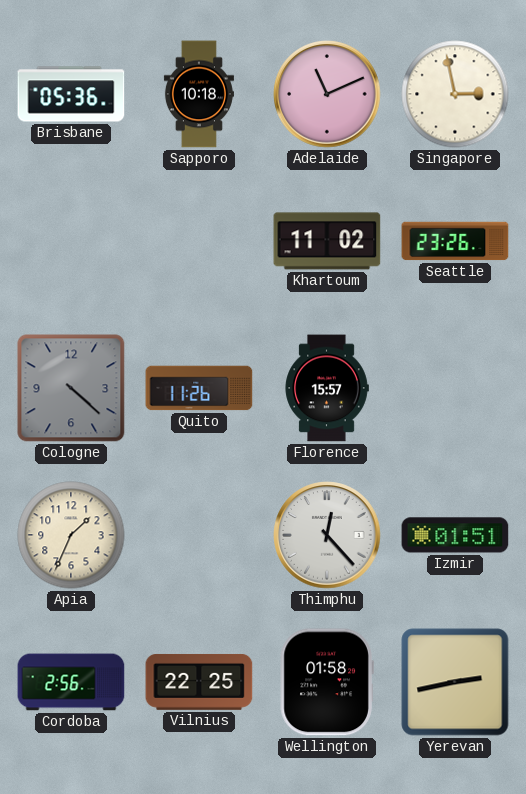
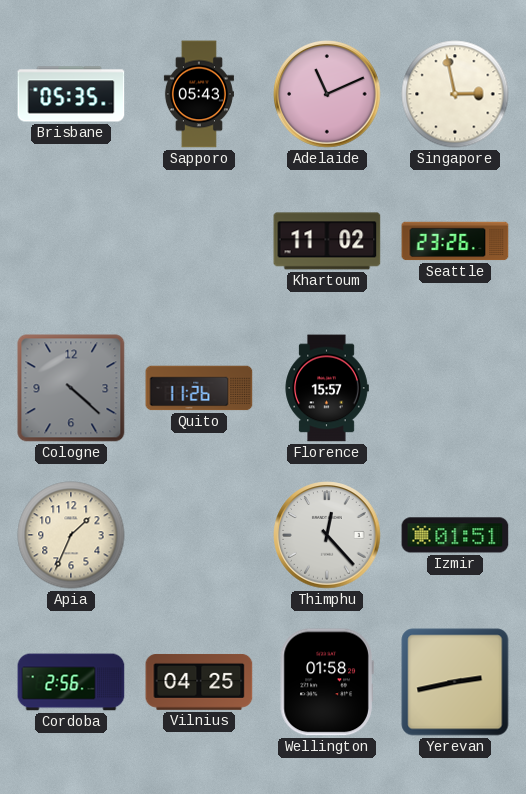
Brisbane: 05:36 -> 05:35
Sapporo: 10:18 -> 05:43
Vilnius: 22:25 -> 04:25
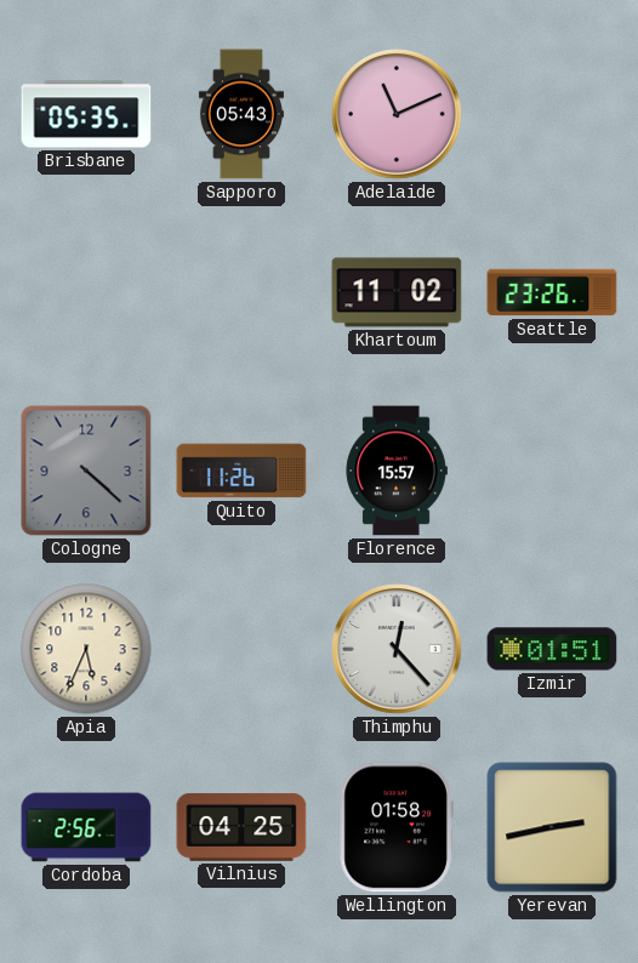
Singapore: 2:58 -> none
Apia: 1:34 -> 5:34
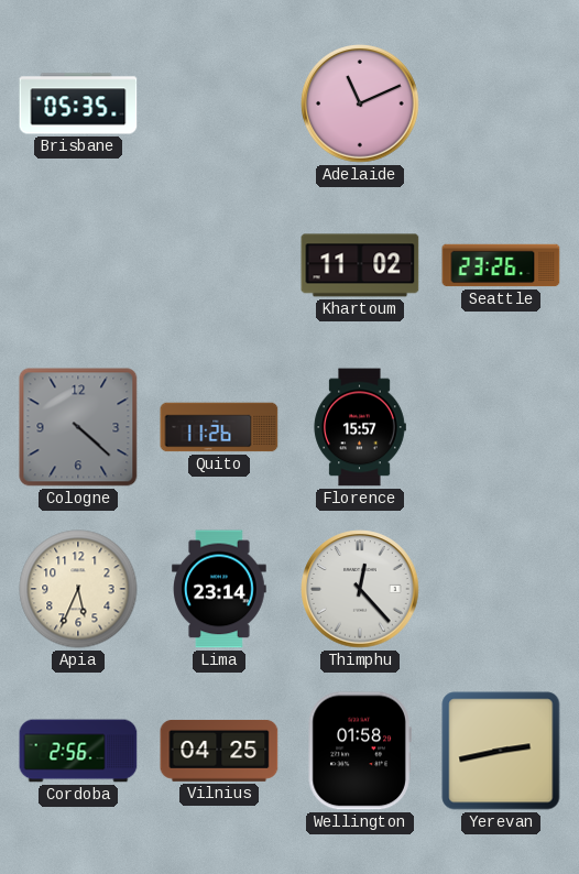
Sapporo: 05:43 -> none
Lima: none -> 23:14
Izmir: 01:51 -> none
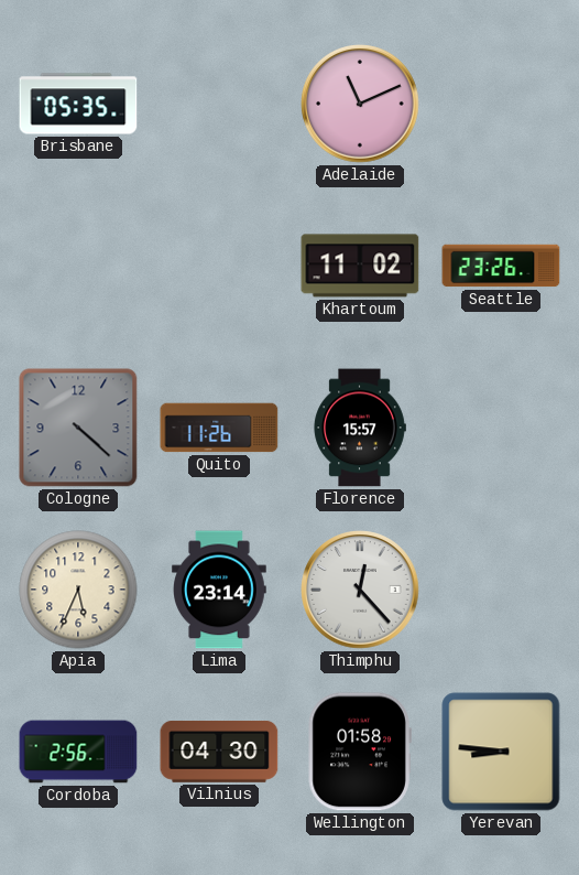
Vilnius: 04:25 -> 04:30
Yerevan: 2:43 -> 8:46
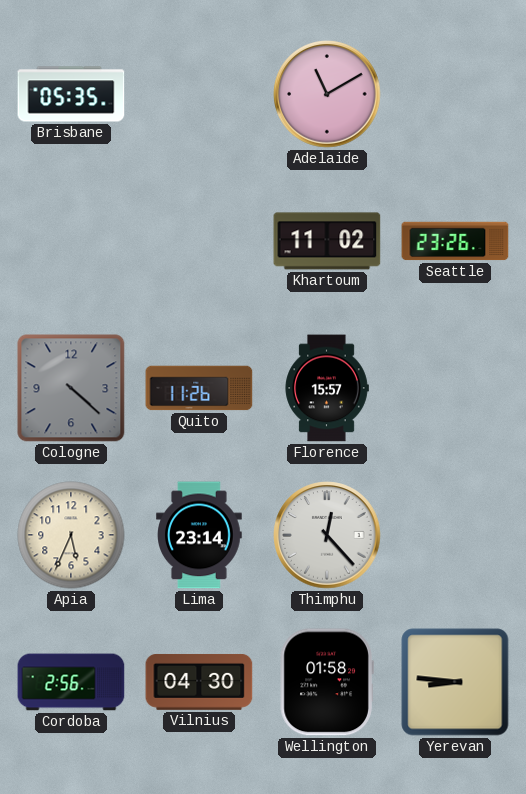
Adelaide: 11:11 -> 11:10
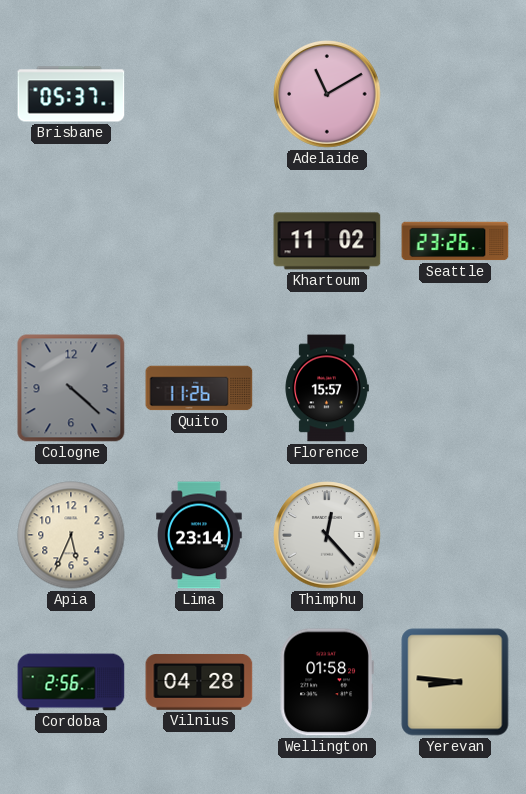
Brisbane: 05:35 -> 05:37
Vilnius: 04:30 -> 04:28
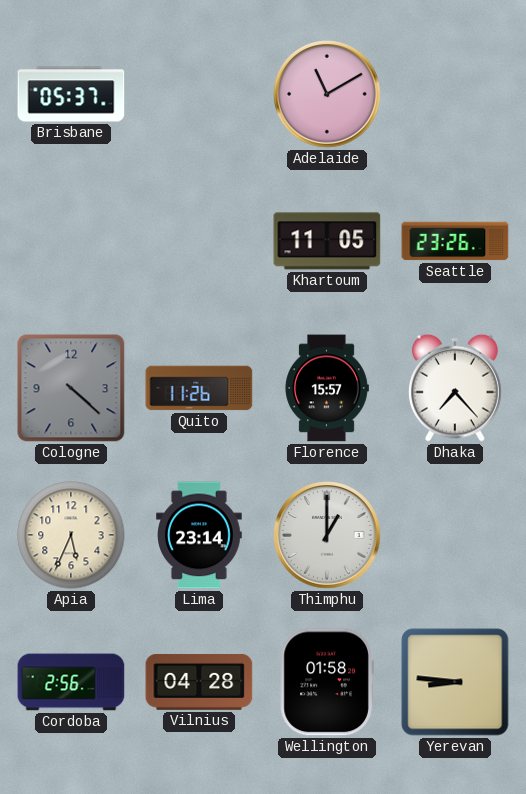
Khartoum: 11:02 -> 11:05
Dhaka: none -> 7:23
Thimphu: 12:23 -> 1:00
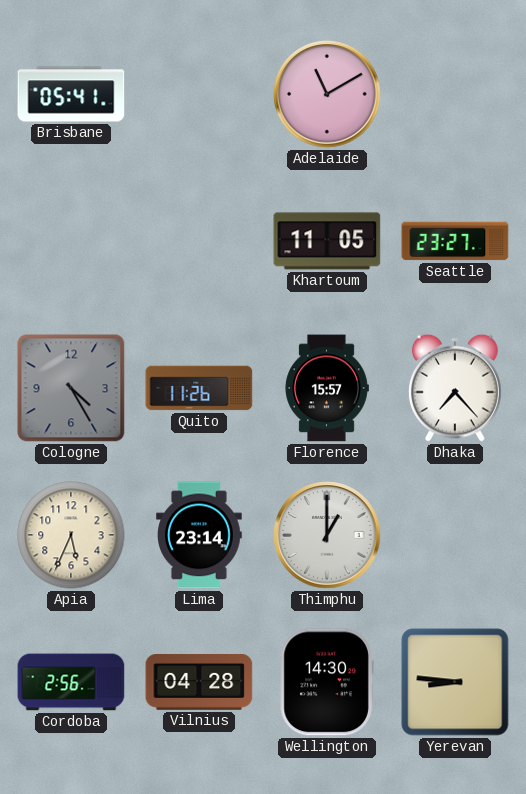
Brisbane: 05:37 -> 05:41
Seattle: 23:26 -> 23:27
Cologne: 4:22 -> 4:25
Wellington: 01:58 -> 14:30
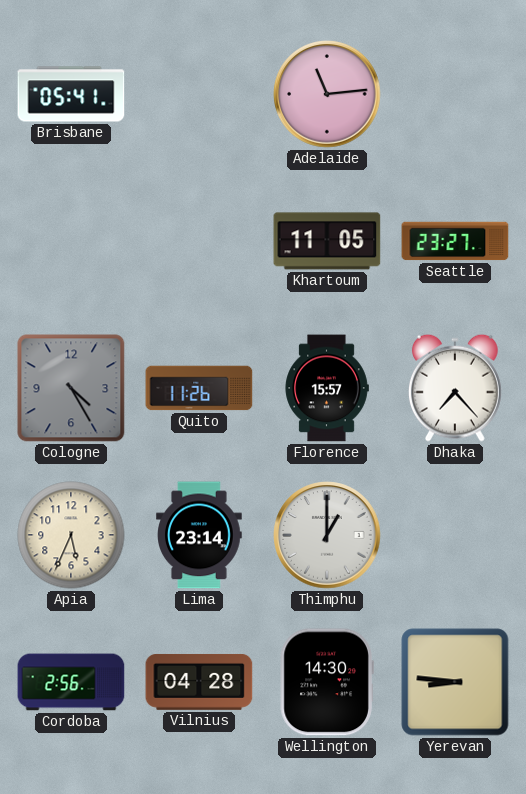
Adelaide: 11:10 -> 11:14
